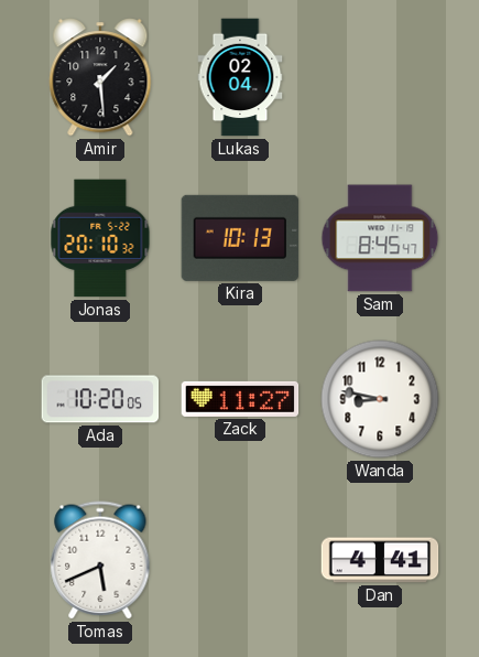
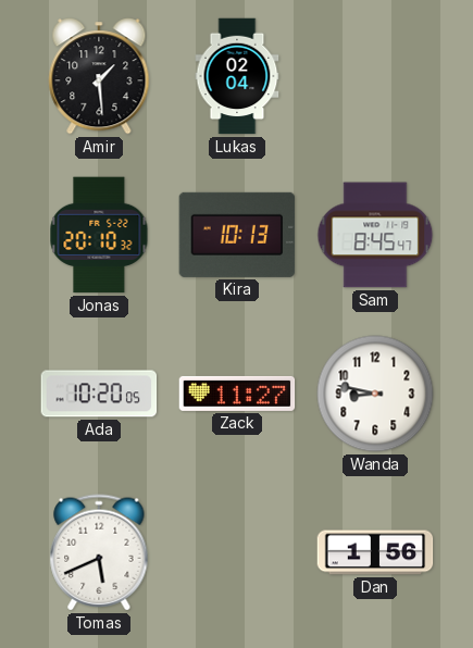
Dan: 4:41 -> 1:56
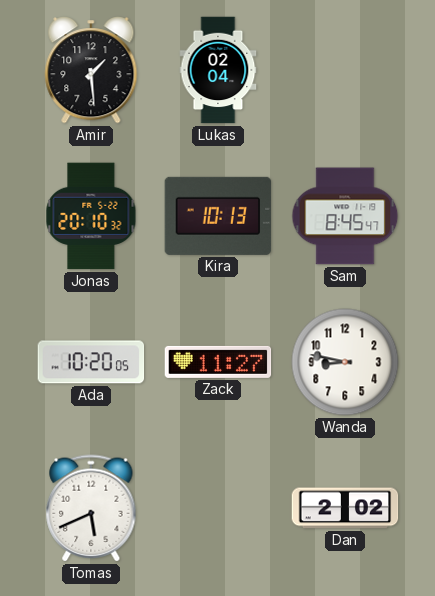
Dan: 1:56 -> 2:02
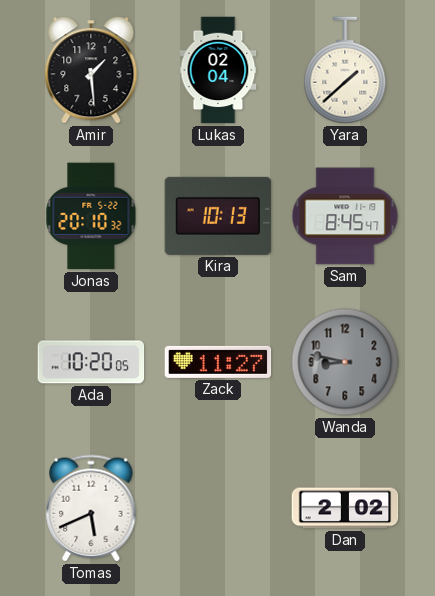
Yara: none -> 1:38
Wanda dial: white -> grey
